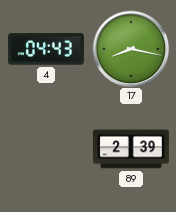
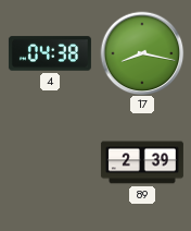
4: 04:43 -> 04:38
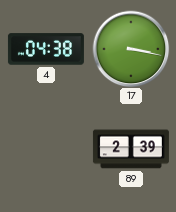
17: 8:17 -> 3:17
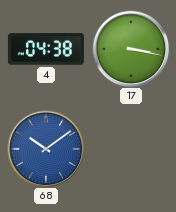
68: none -> 10:09
89: 2:39 -> none
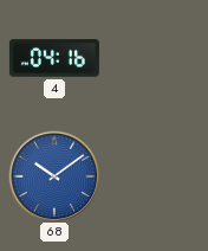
4: 04:38 -> 04:16
17: 3:17 -> none
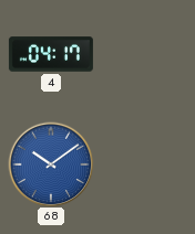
4: 04:16 -> 04:17
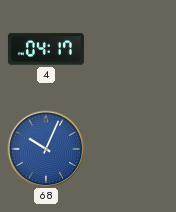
68: 10:09 -> 10:04
